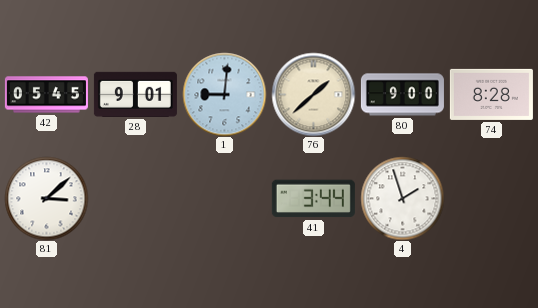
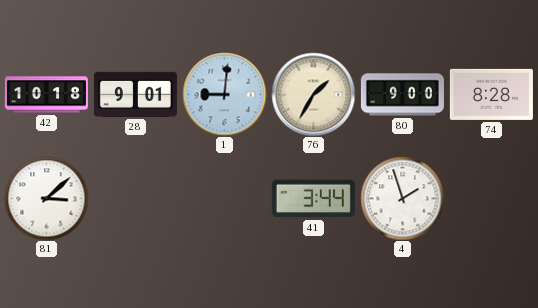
42: 05:45 -> 10:18
76: 1:38 -> 1:35
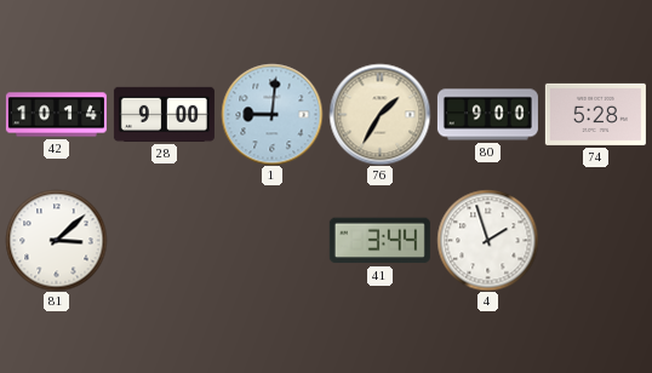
42: 10:18 -> 10:14
28: 9:01 -> 9:00
74: 8:28 -> 5:28
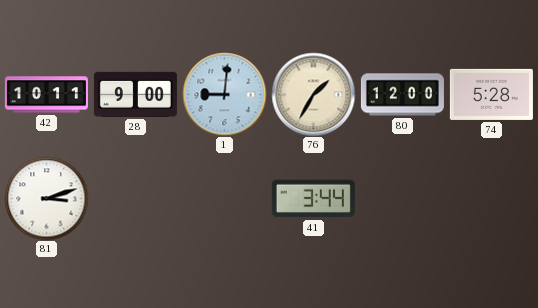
42: 10:14 -> 10:11
80: 9:00 -> 12:00
81: 3:08 -> 3:12
4: 1:57 -> none
